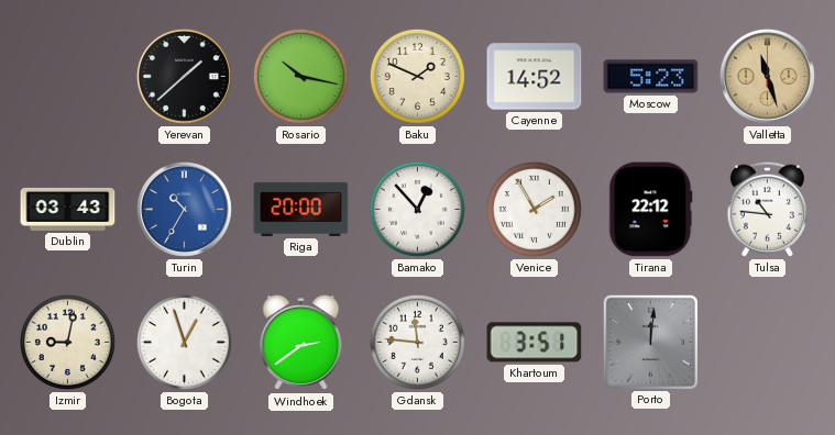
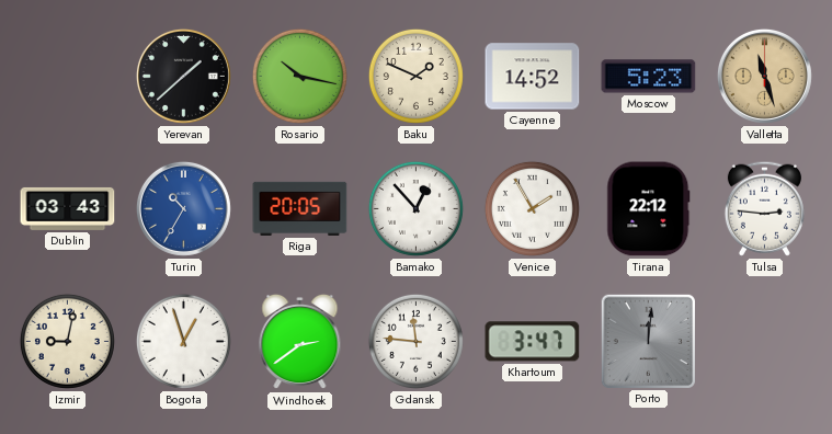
Riga: 20:00 -> 20:05
Tulsa: 10:46 -> 2:46
Khartoum: 3:51 -> 3:47
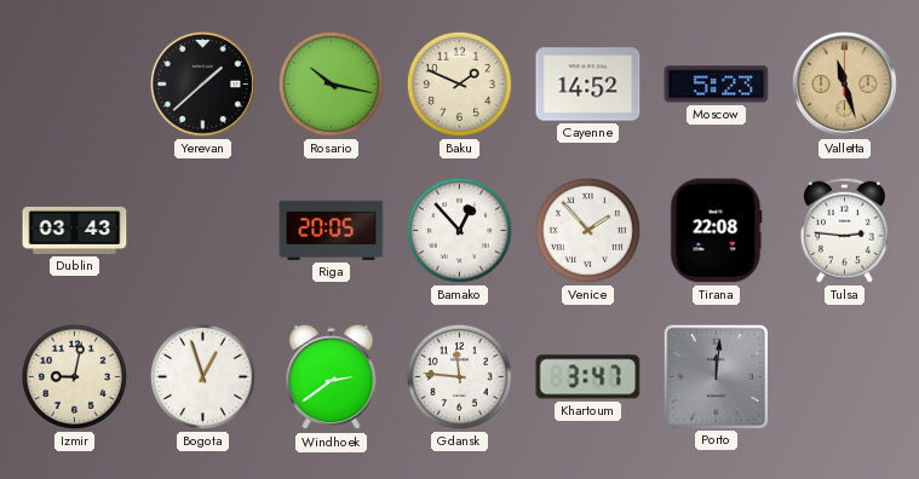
Turin: 10:35 -> none
Venice: 1:55 -> 1:53
Tirana: 22:12 -> 22:08
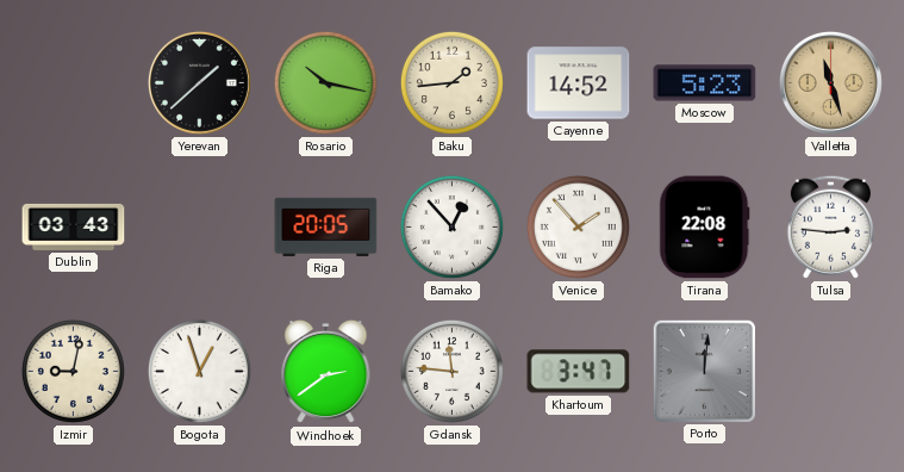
Baku: 1:49 -> 1:44
